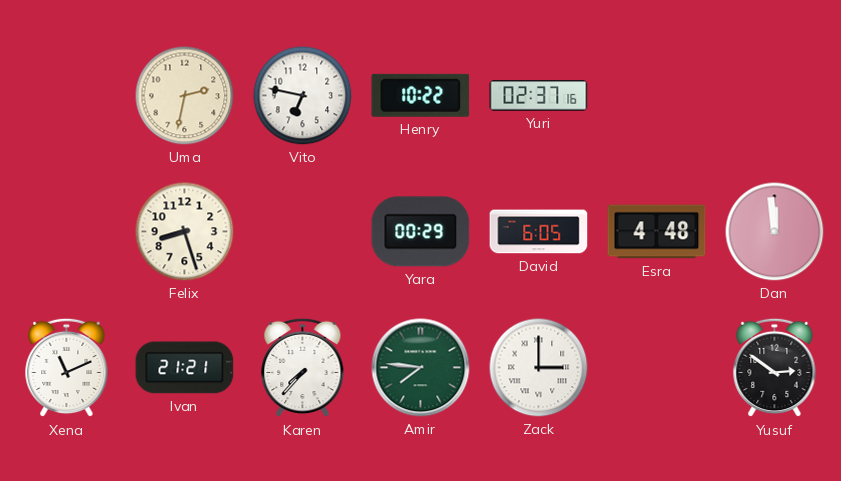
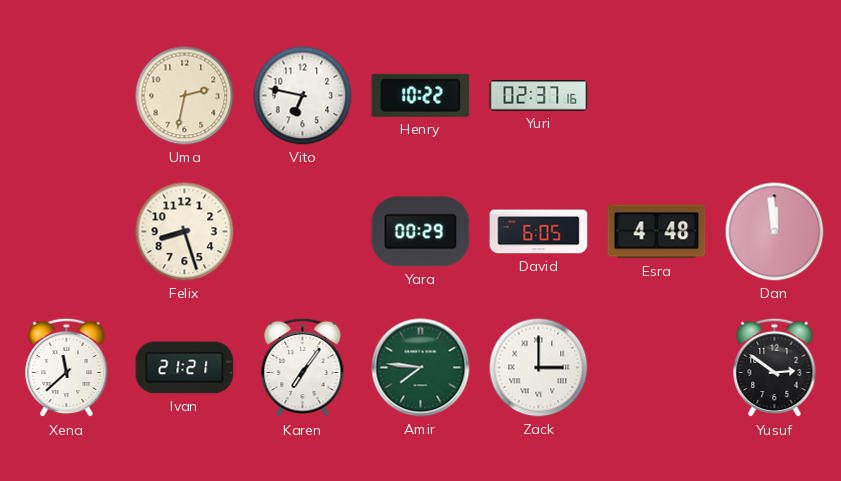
Xena: 11:11 -> 11:38
Karen: 7:37 -> 7:06
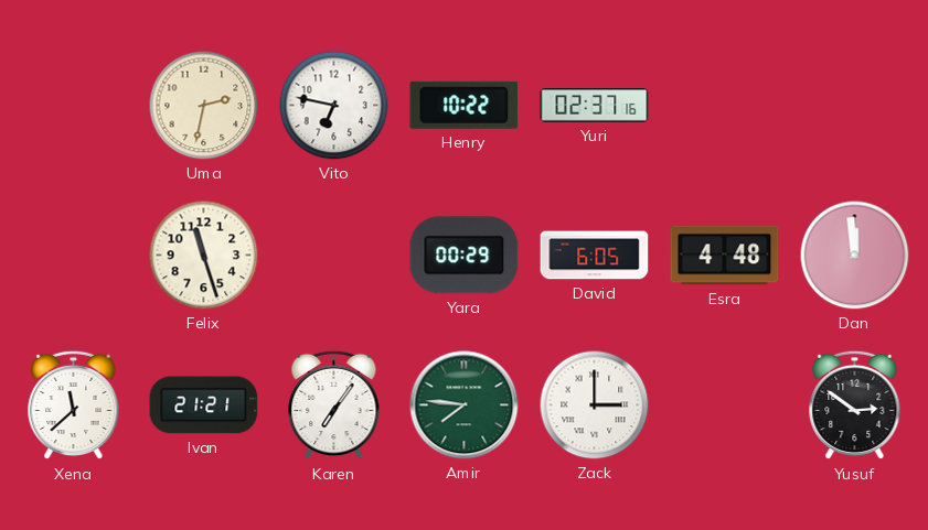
Felix: 8:27 -> 11:27
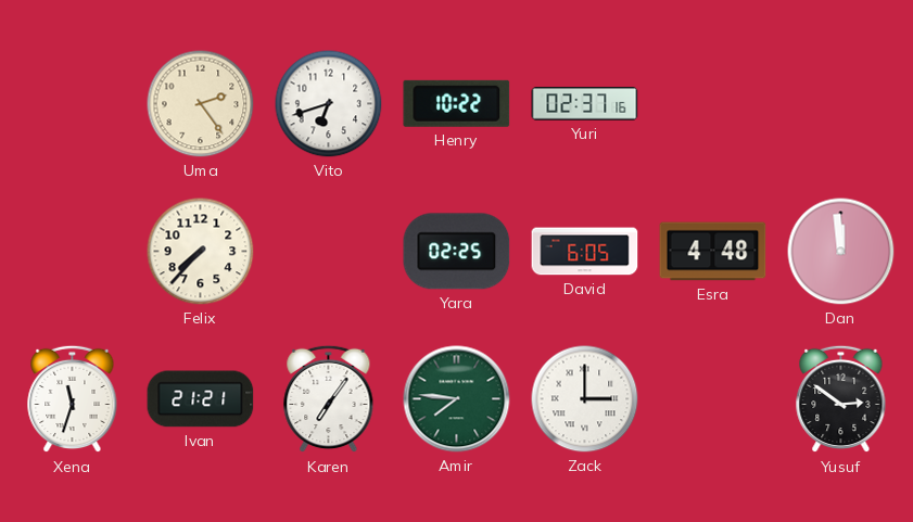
Uma: 2:32 -> 2:24
Vito: 6:47 -> 6:42
Felix: 11:27 -> 7:37
Yara: 00:29 -> 02:25
Xena: 11:38 -> 11:33
